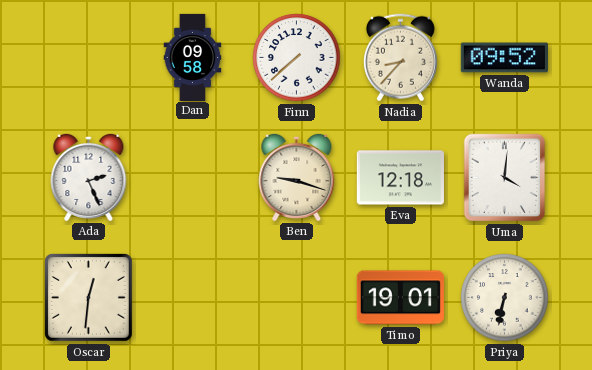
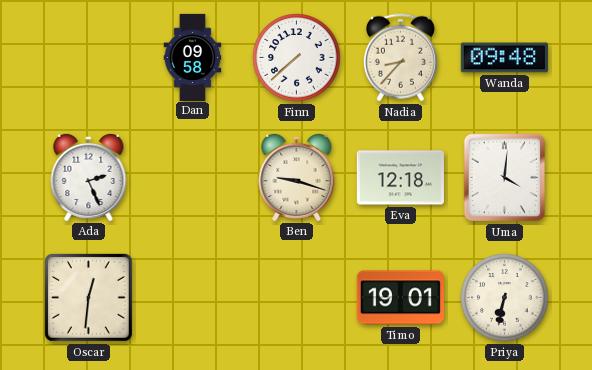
Wanda: 09:52 -> 09:48
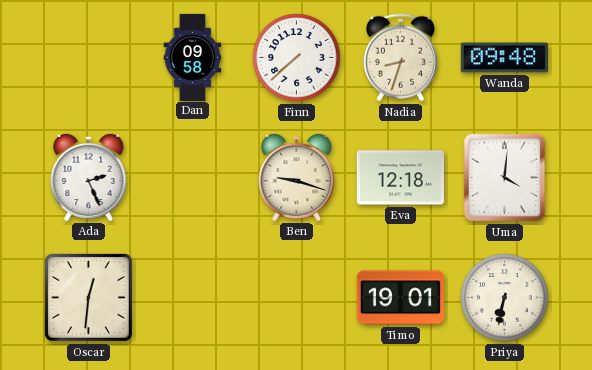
Nadia: 8:37 -> 8:33
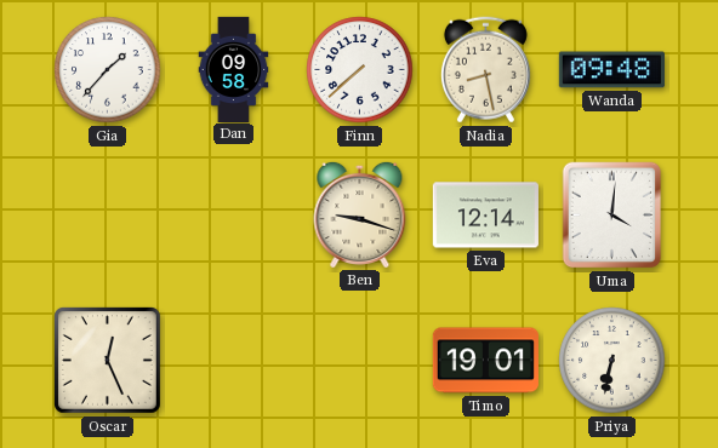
Gia: none -> 1:37
Nadia: 8:33 -> 8:28
Ada: 2:26 -> none
Eva: 12:18 -> 12:14
Oscar: 12:31 -> 12:26
